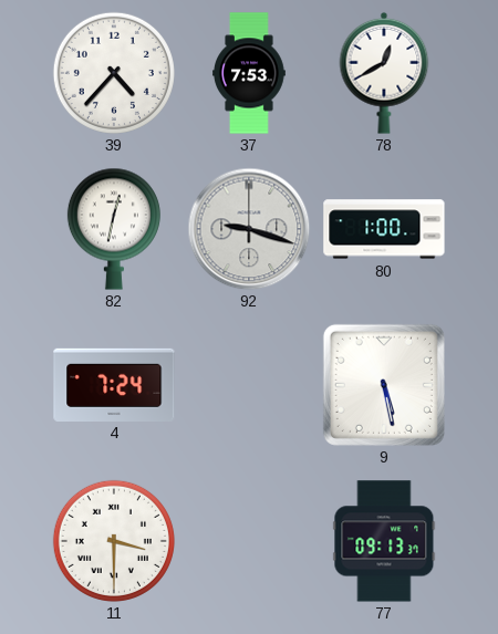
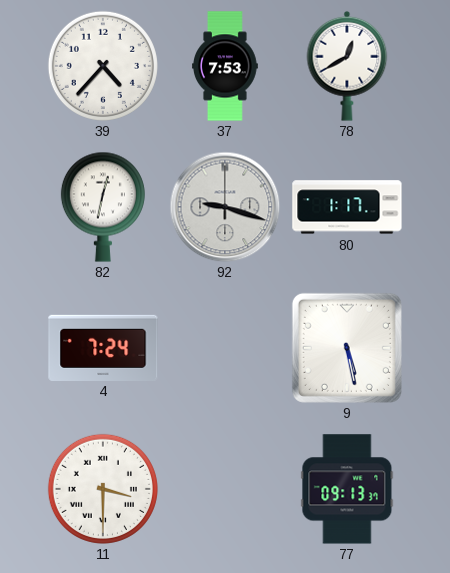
80: 1:00 -> 1:17
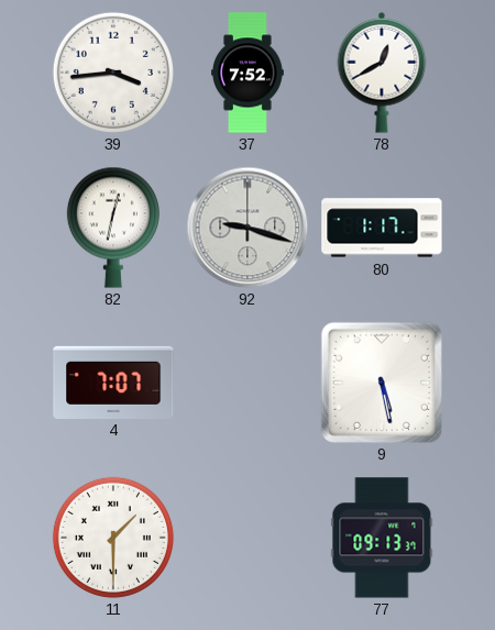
39: 4:37 -> 3:44
37: 7:53 -> 7:52
4: 7:24 -> 7:07
11: 3:30 -> 1:30
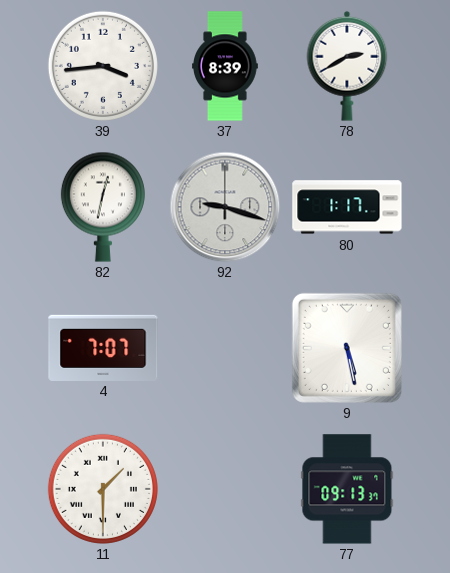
37: 7:52 -> 8:39
78: 12:40 -> 2:40
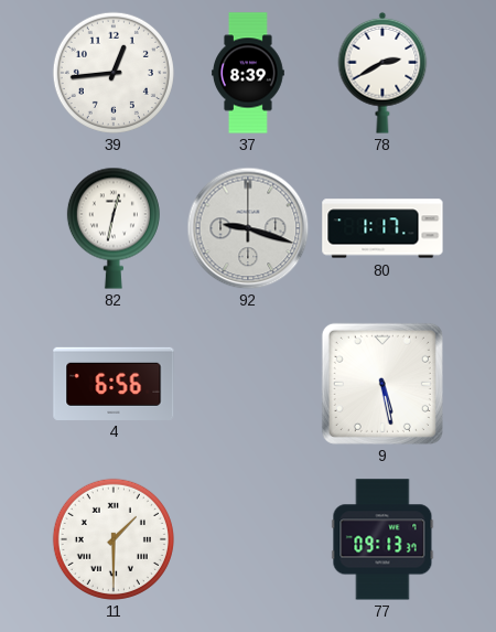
39: 3:44 -> 12:44
4: 7:07 -> 6:56
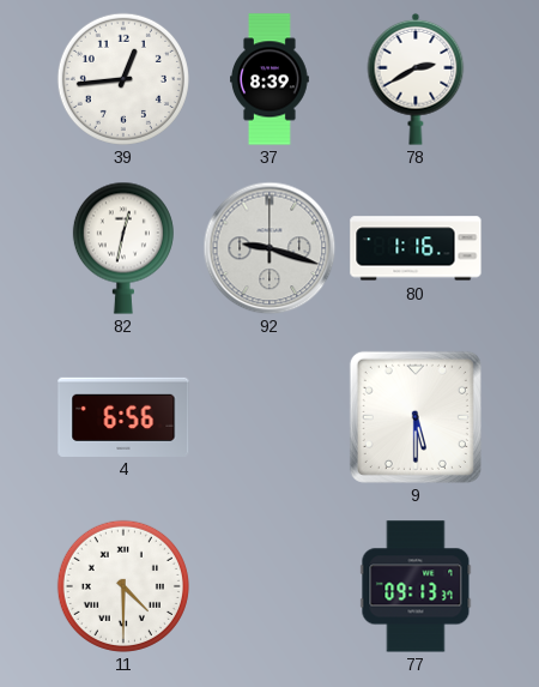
80: 1:17 -> 1:16
9: 5:28 -> 5:30
11: 1:30 -> 4:30
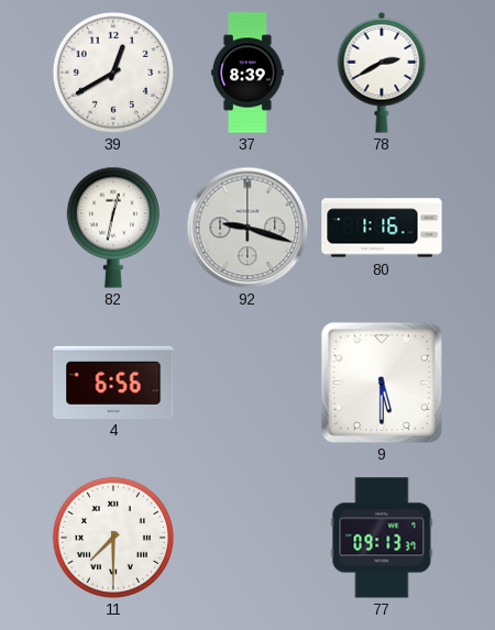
39: 12:44 -> 12:40
11: 4:30 -> 7:30
